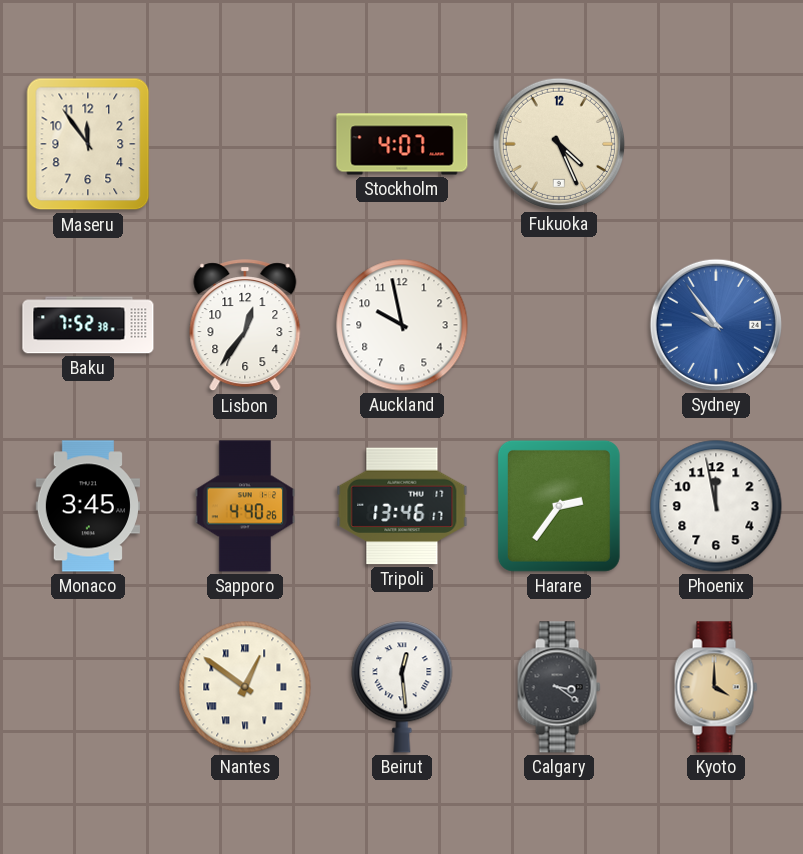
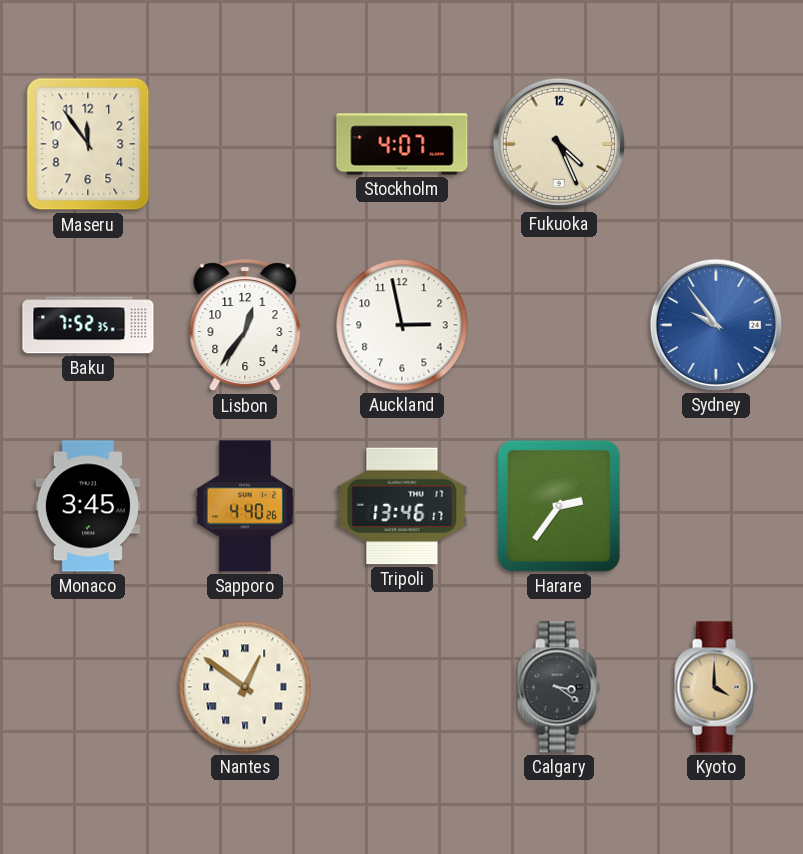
Baku: 7:52:38 -> 7:52:35
Auckland: 9:58 -> 2:58
Phoenix: 11:58 -> none
Beirut: 12:29 -> none
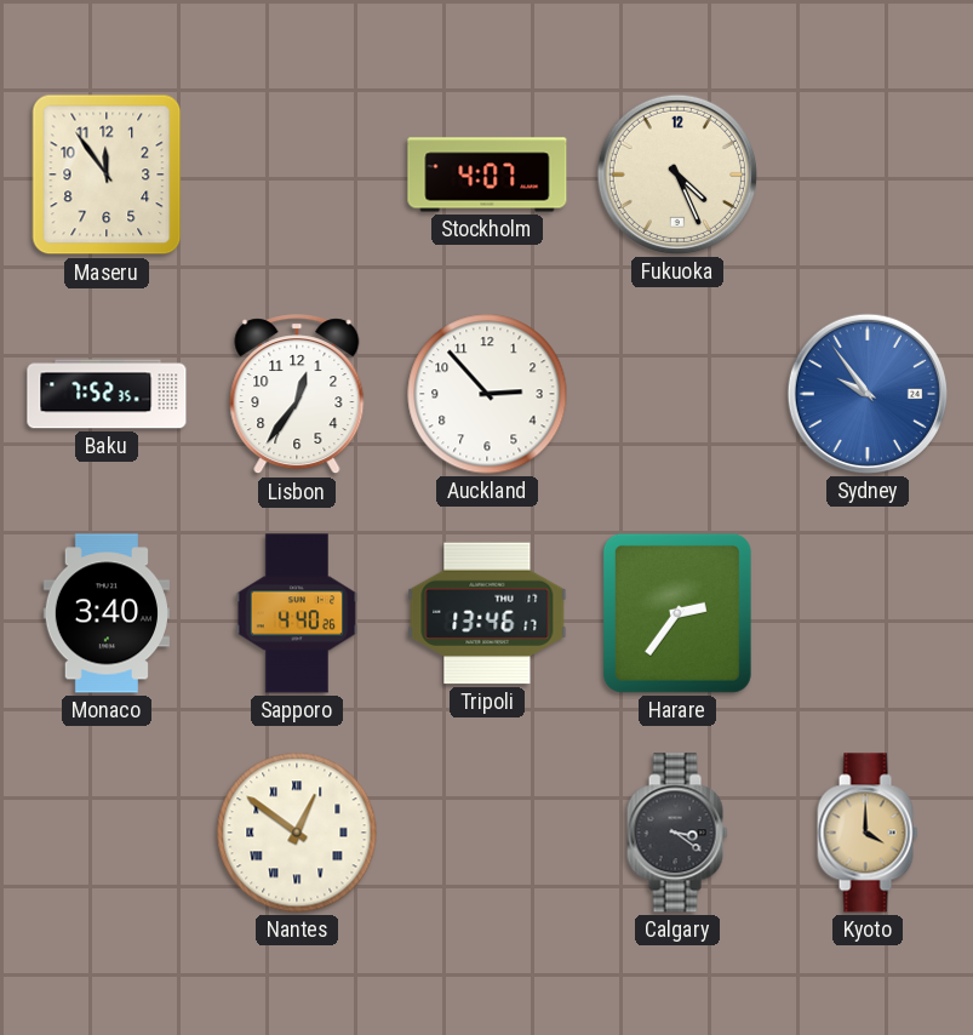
Auckland: 2:58 -> 2:53
Monaco: 3:45 -> 3:40
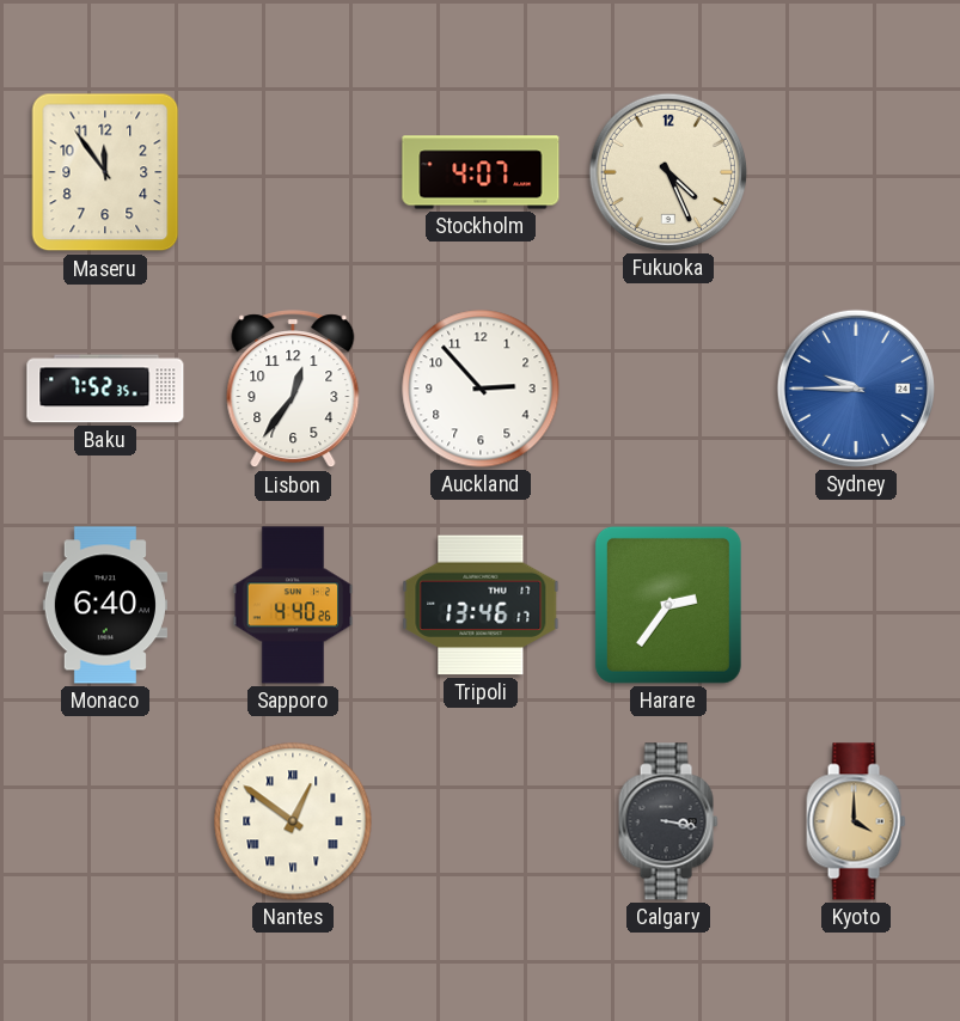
Sydney: 9:54 -> 9:45
Monaco: 3:40 -> 6:40
Calgary: 3:21 -> 3:17
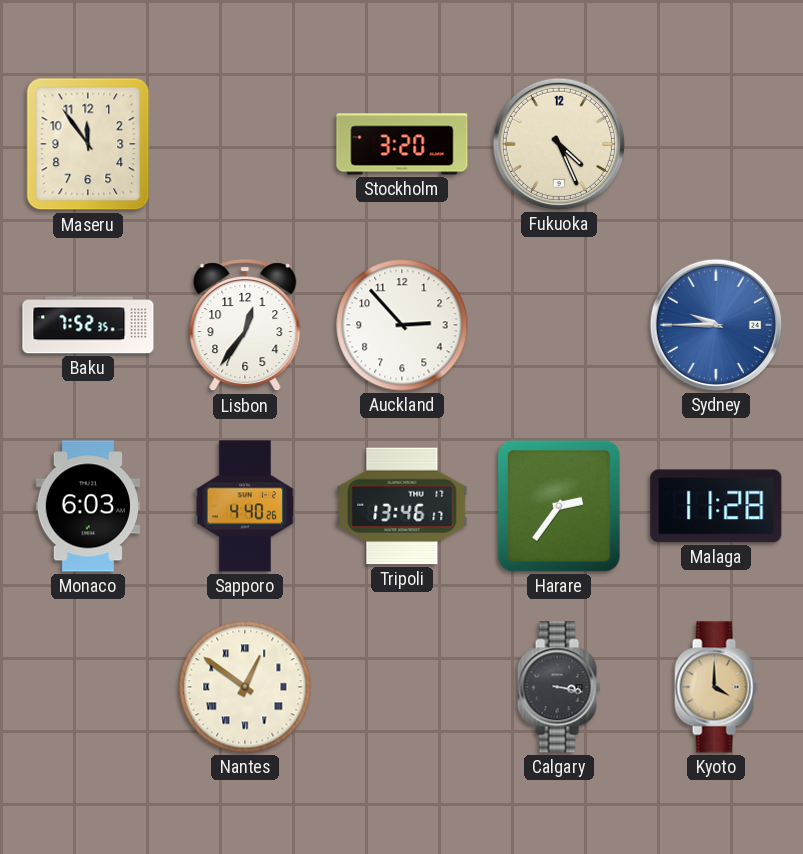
Stockholm: 4:07 -> 3:20
Monaco: 6:40 -> 6:03
Malaga: none -> 11:28
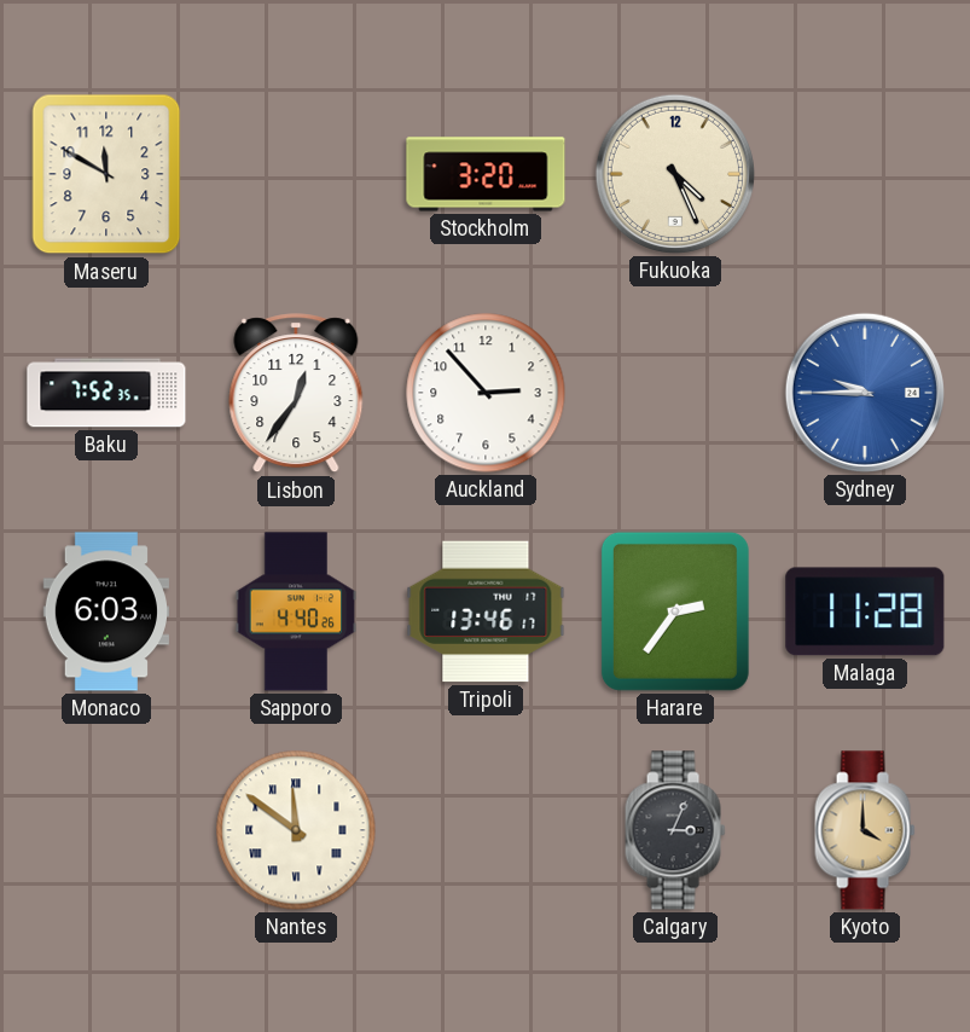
Maseru: 11:54 -> 11:50
Nantes: 12:51 -> 11:51
Calgary: 3:17 -> 3:04
